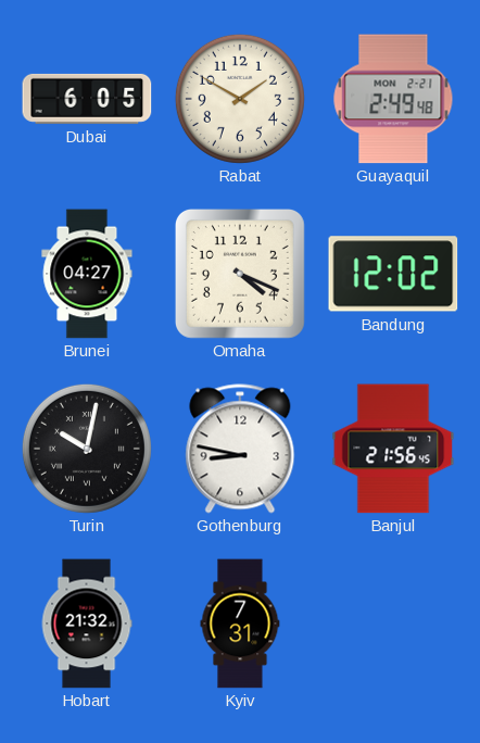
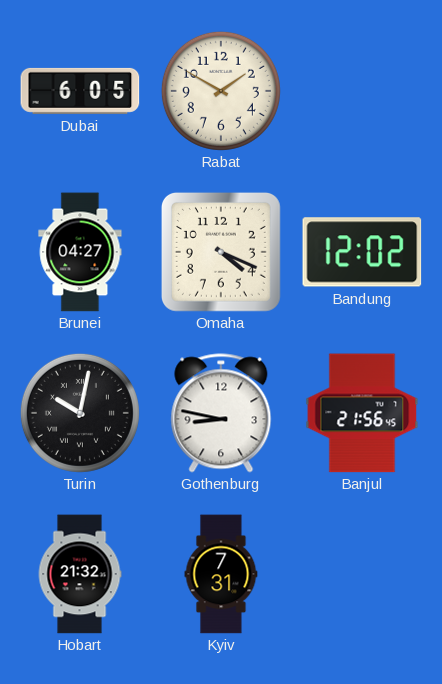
Guayaquil: 2:49 -> none
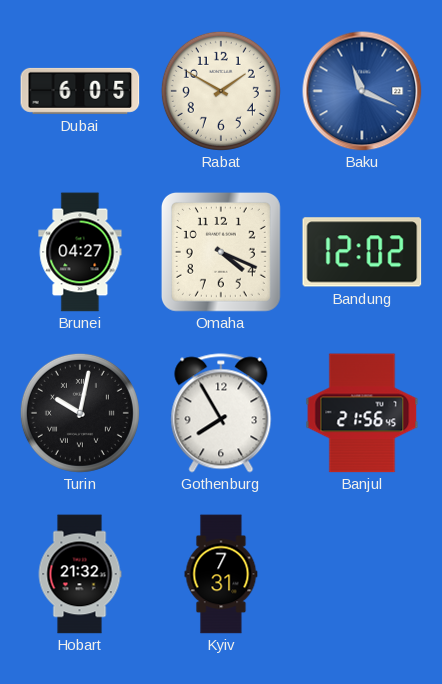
Baku: none -> 11:19
Gothenburg: 8:47 -> 7:55
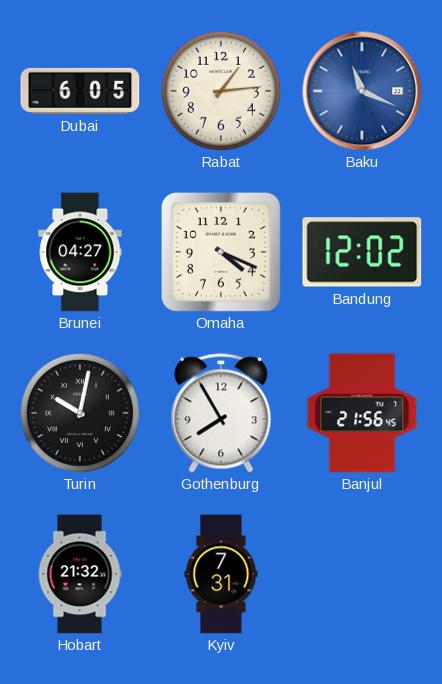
Rabat: 1:50 -> 1:14
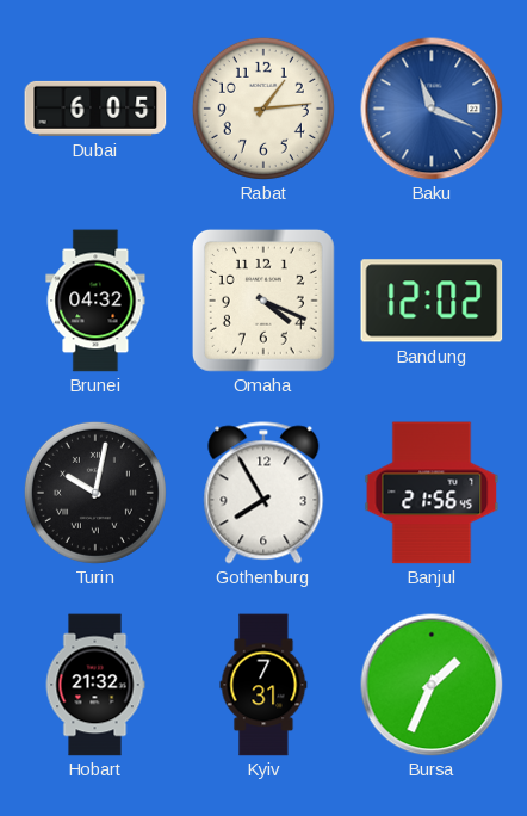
Brunei: 04:27 -> 04:32
Bursa: none -> 1:34
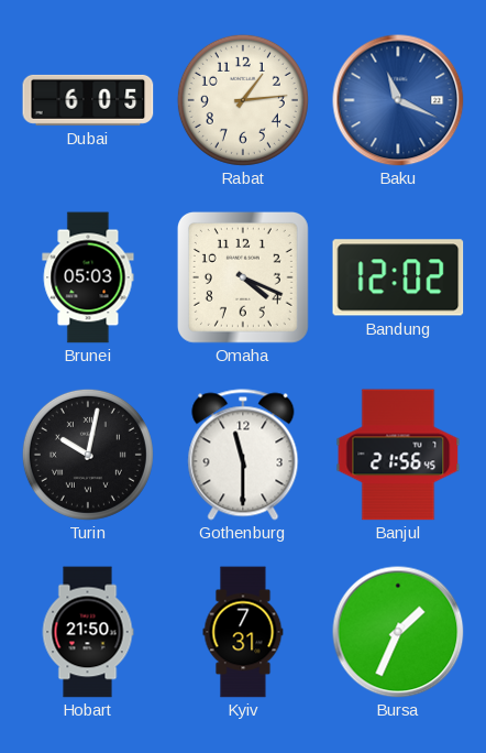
Brunei: 04:32 -> 05:03
Gothenburg: 7:55 -> 11:30
Hobart: 21:32 -> 21:50
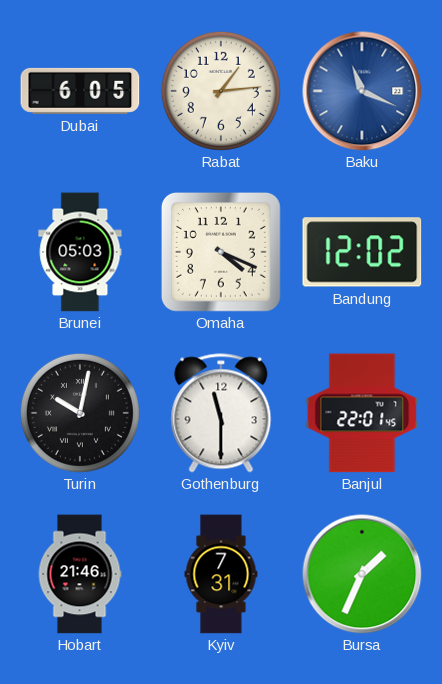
Banjul: 21:56 -> 22:01
Hobart: 21:50 -> 21:46
